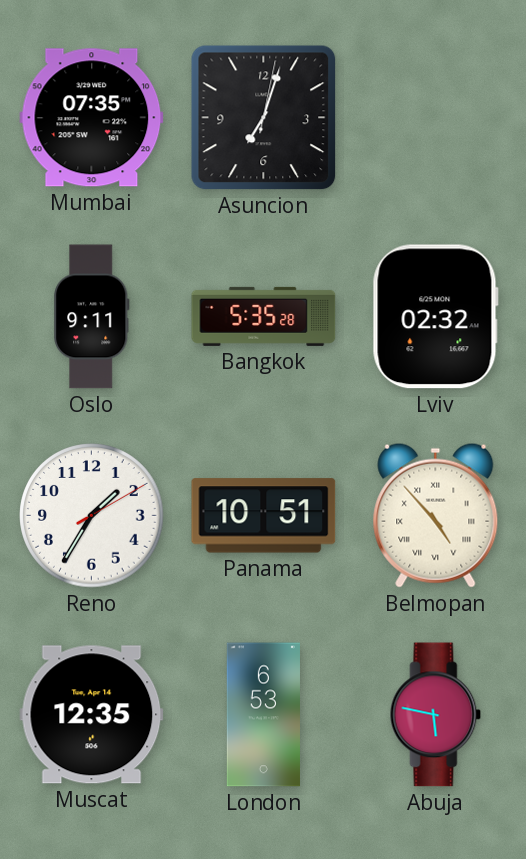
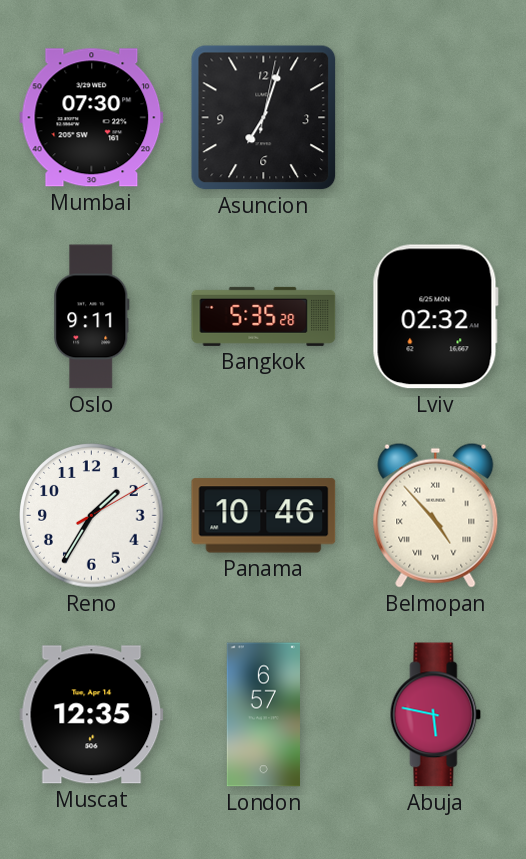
Mumbai: 07:35 -> 07:30
Panama: 10:51 -> 10:46
London: 6:53 -> 6:57
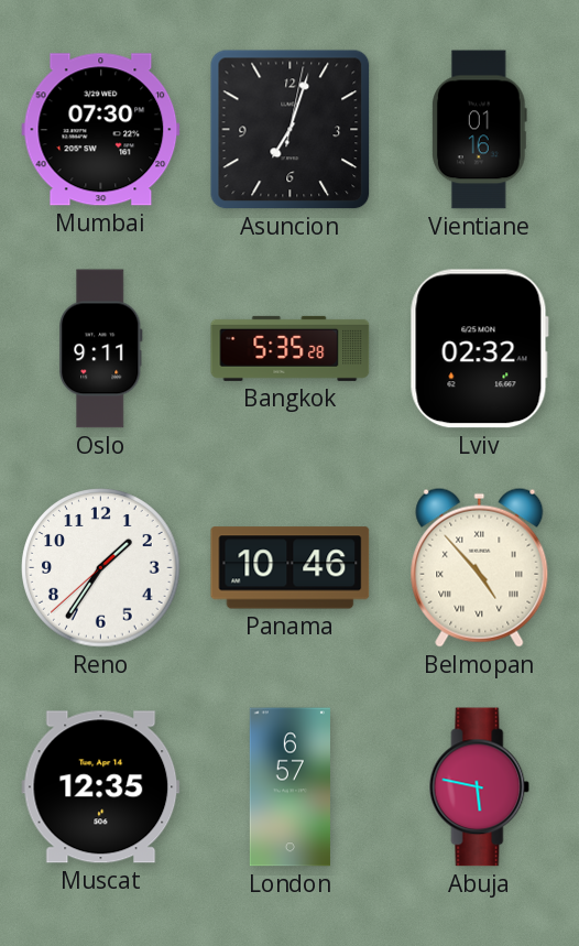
Vientiane: none -> 01:16
Reno: 1:35:10 -> 1:35:38
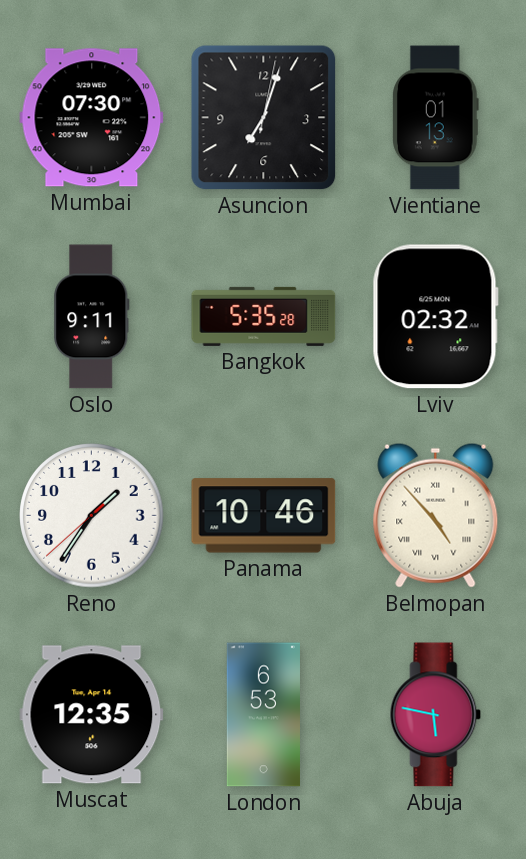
Vientiane: 01:16 -> 01:13
London: 6:57 -> 6:53
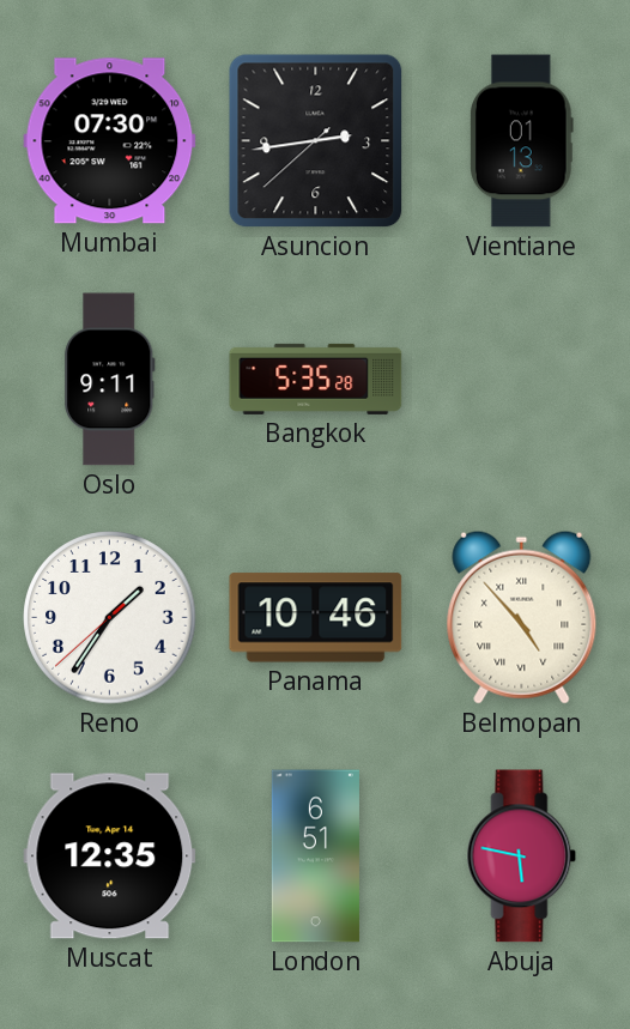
Asuncion: 7:03 -> 2:43
Lviv: 02:32 -> none
London: 6:53 -> 6:51
